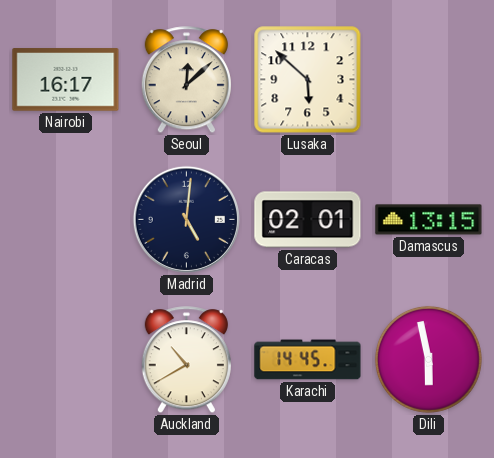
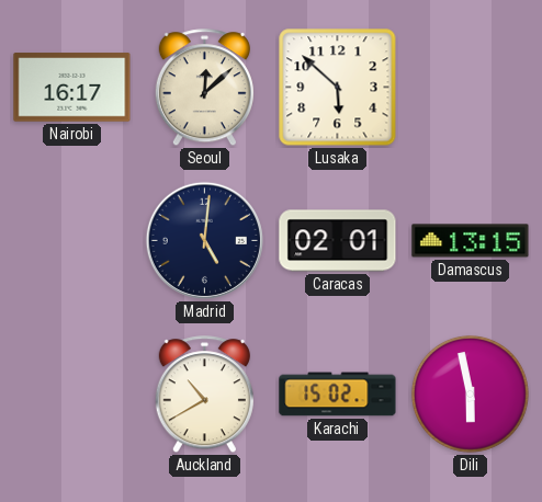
Karachi: 14:45 -> 15:02
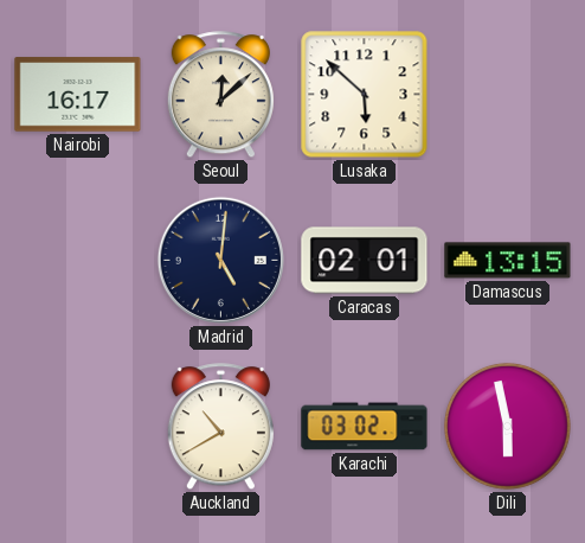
Karachi: 15:02 -> 03:02
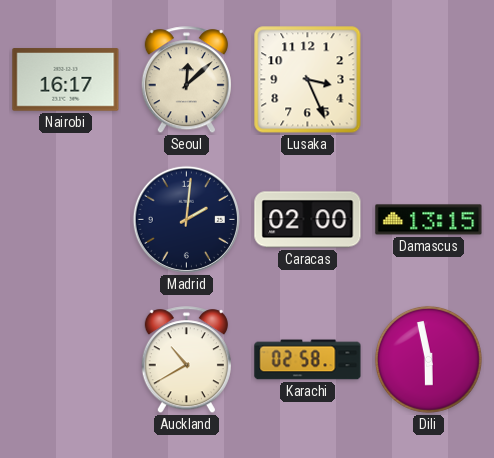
Lusaka: 5:52 -> 3:26
Madrid: 5:01 -> 2:01
Caracas: 02:01 -> 02:00
Karachi: 03:02 -> 02:58
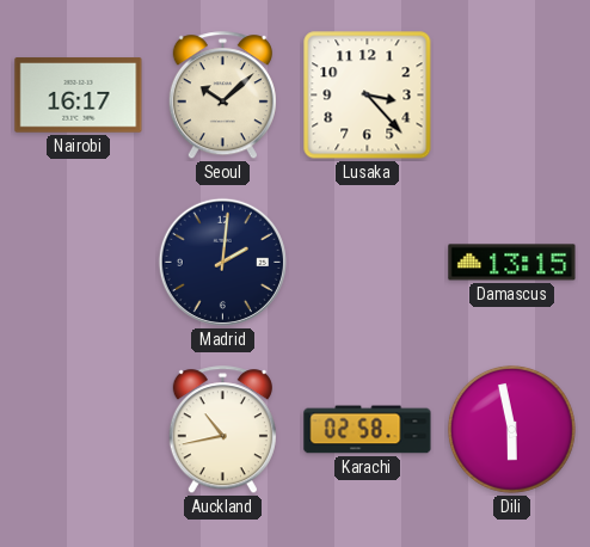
Seoul: 12:08 -> 10:08
Lusaka: 3:26 -> 3:23
Caracas: 02:00 -> none
Auckland: 10:40 -> 10:43
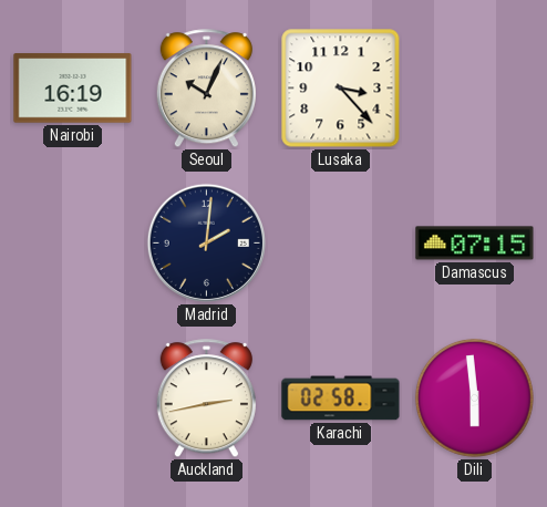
Nairobi: 16:17 -> 16:19
Seoul: 10:08 -> 10:04
Damascus: 13:15 -> 07:15
Auckland: 10:43 -> 2:43
Dili: 5:58 -> 5:59
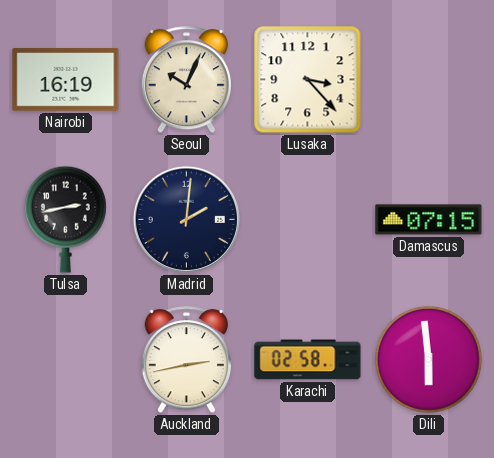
Tulsa: none -> 2:43
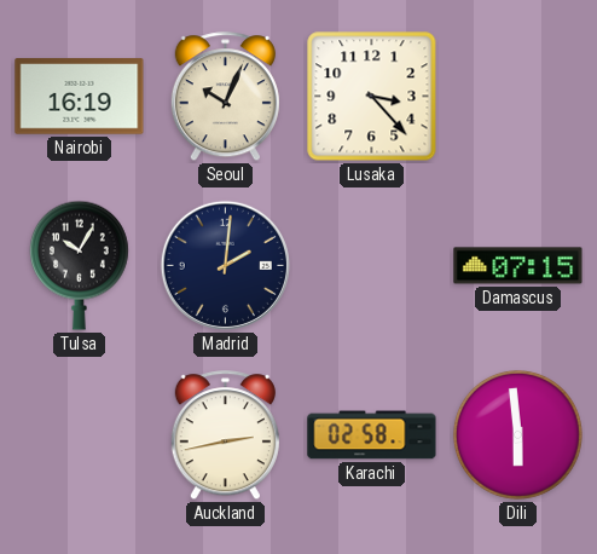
Tulsa: 2:43 -> 10:05
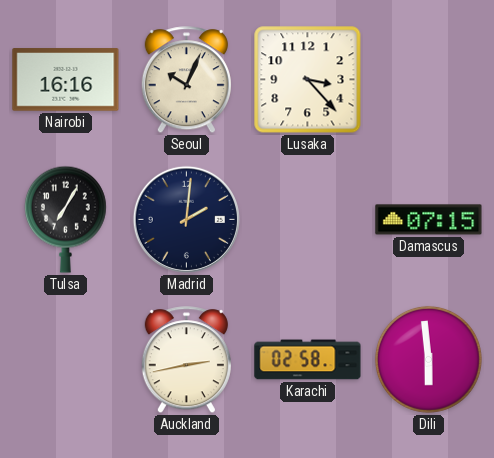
Nairobi: 16:19 -> 16:16
Tulsa: 10:05 -> 7:05
